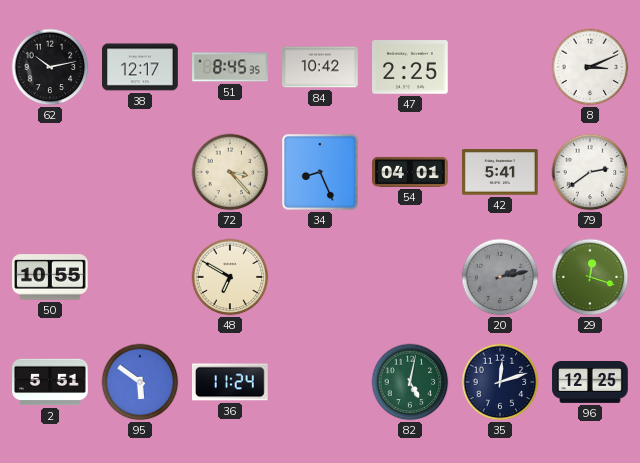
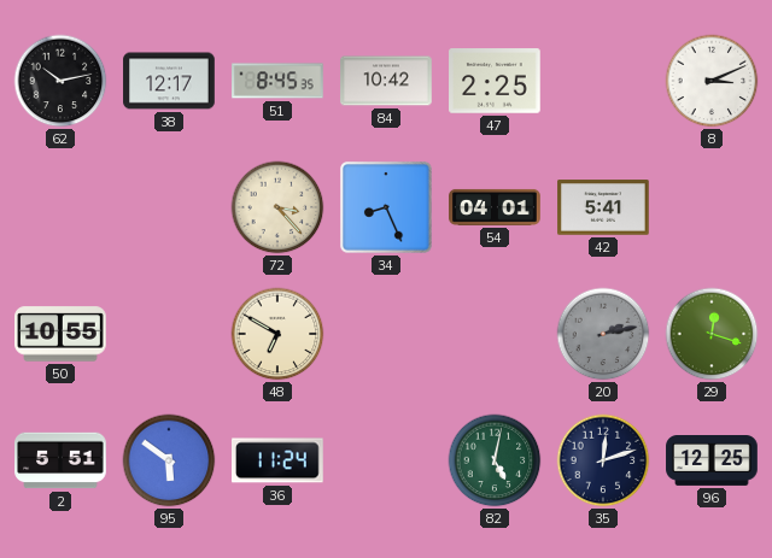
79: 2:39 -> none
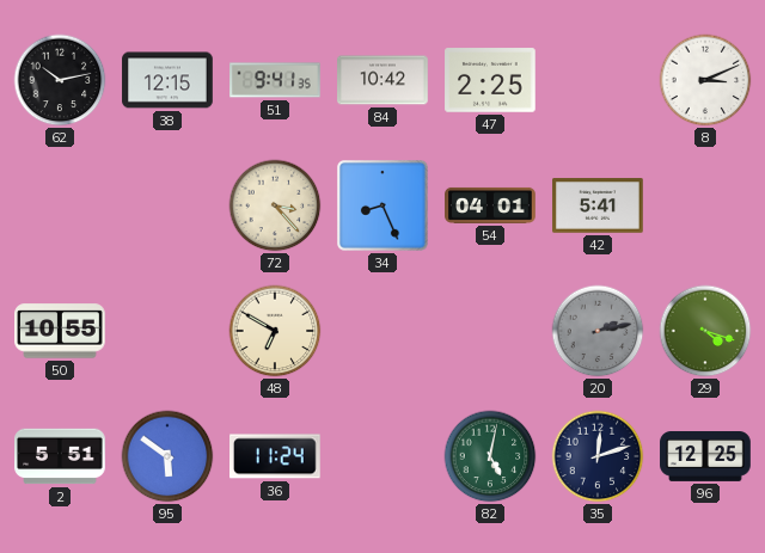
38: 12:17 -> 12:15
51: 8:45 -> 9:41
29: 12:18 -> 4:18
